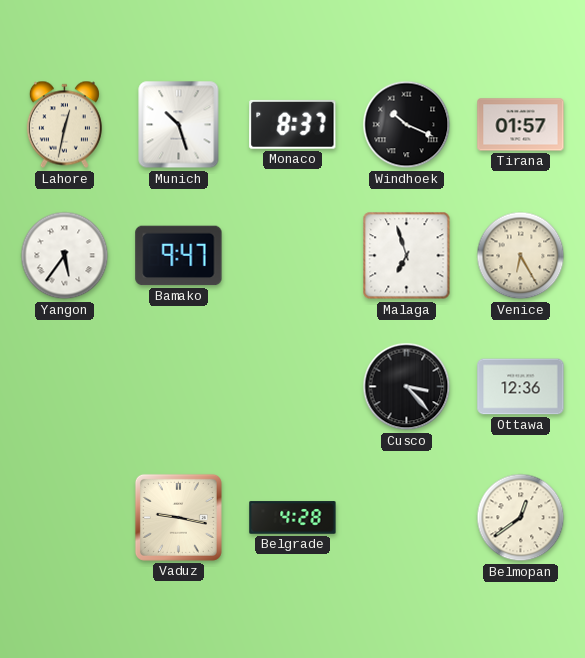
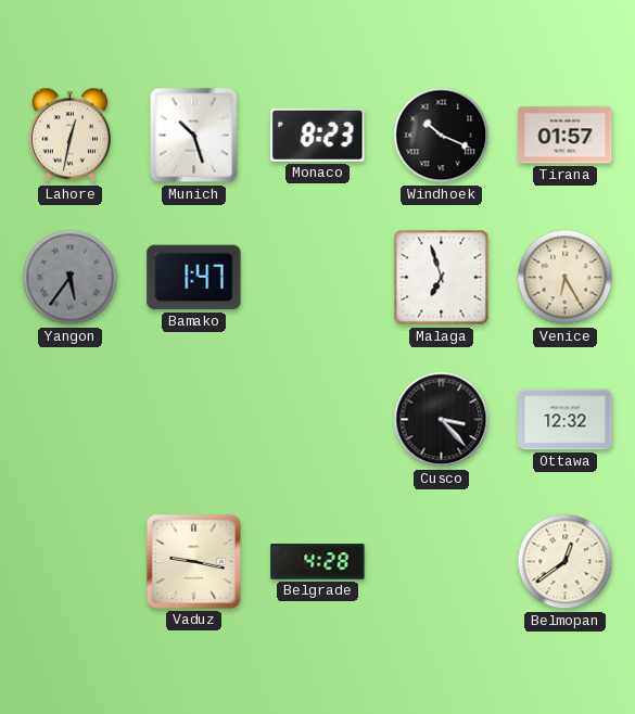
Monaco: 8:37 -> 8:23
Yangon dial: white -> grey
Bamako: 9:47 -> 1:47
Ottawa: 12:36 -> 12:32
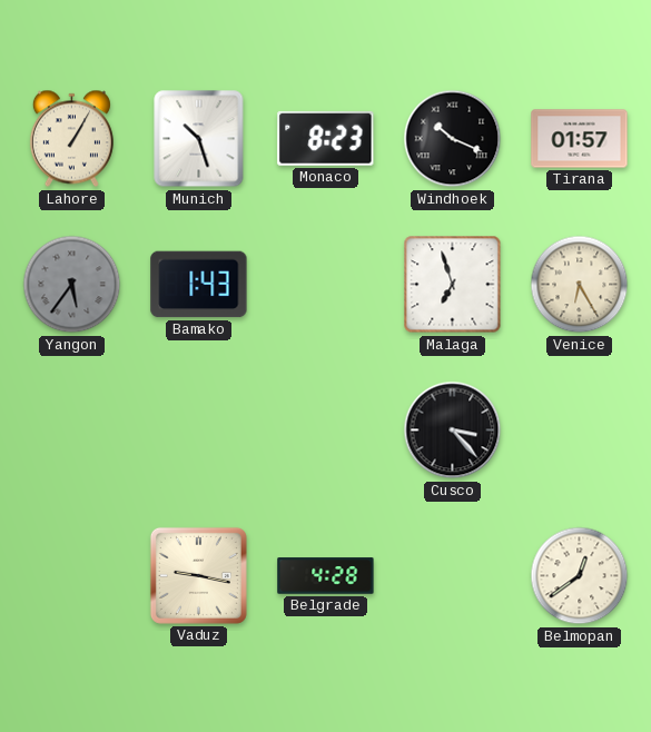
Lahore: 12:32 -> 1:05
Bamako: 1:47 -> 1:43
Ottawa: 12:32 -> none
